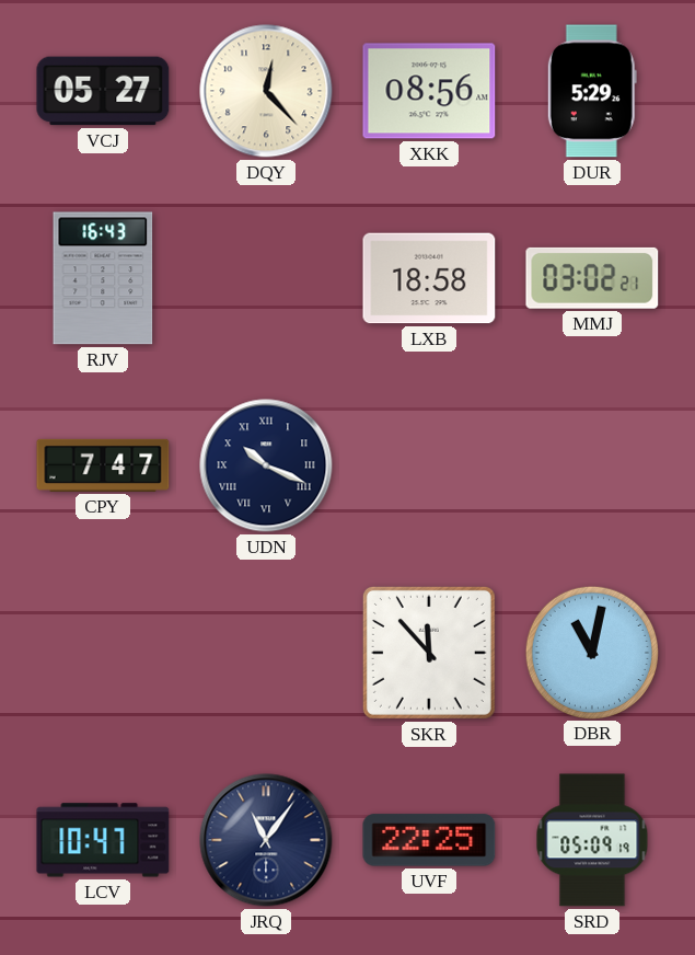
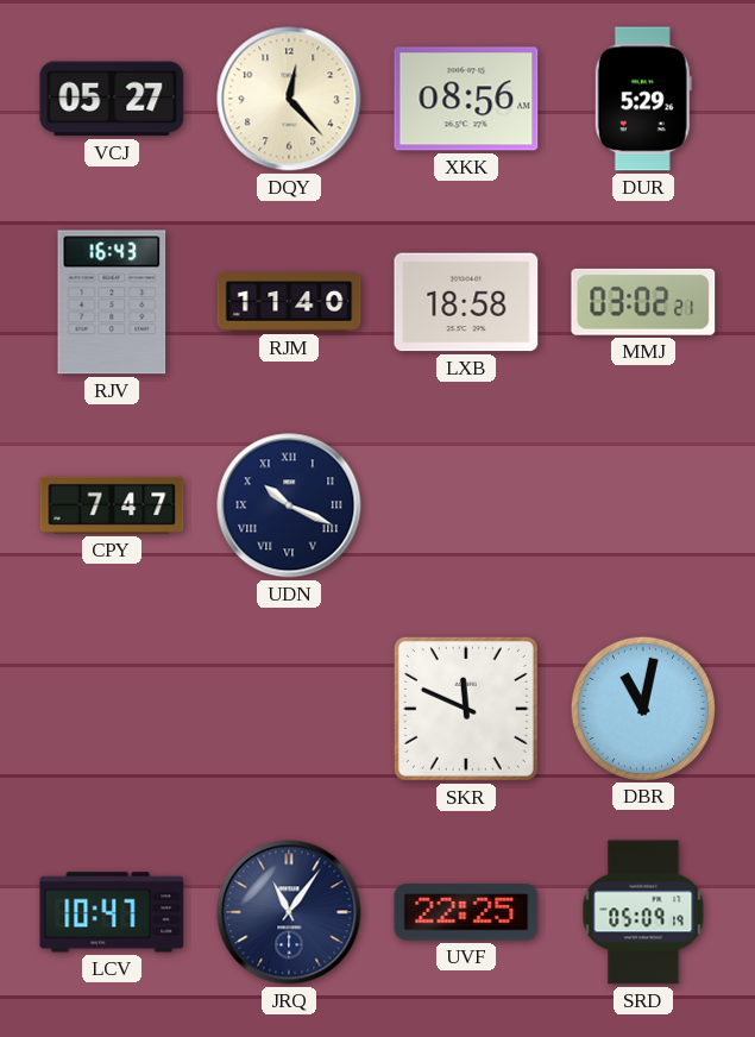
RJM: none -> 11:40
SKR: 11:53 -> 11:49
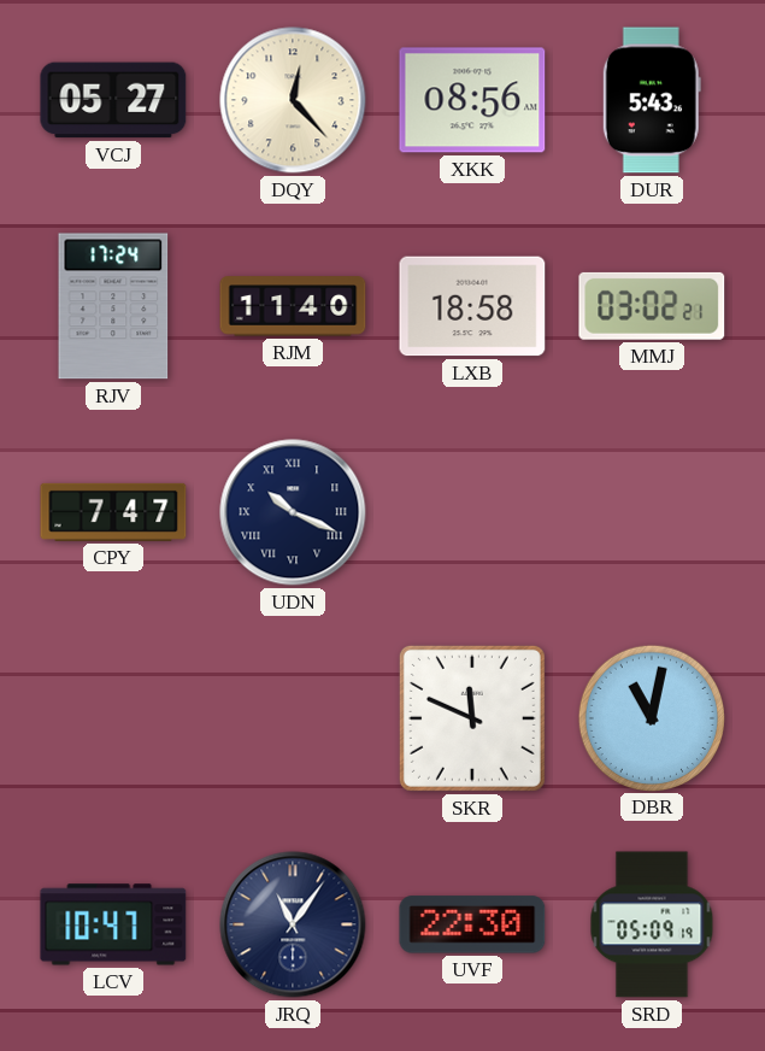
DUR: 5:29 -> 5:43
RJV: 16:43 -> 17:24
UVF: 22:25 -> 22:30
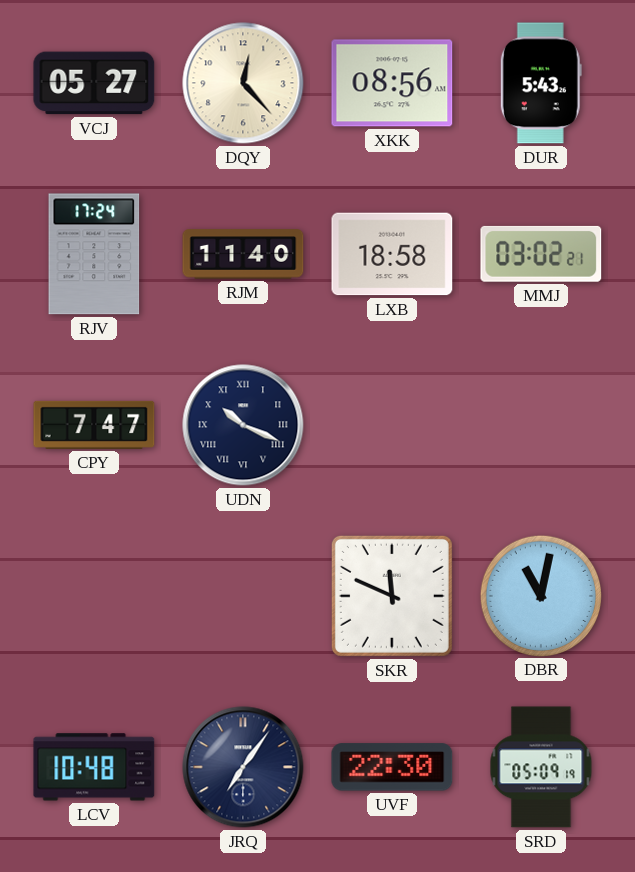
LCV: 10:47 -> 10:48
JRQ: 11:06 -> 7:06
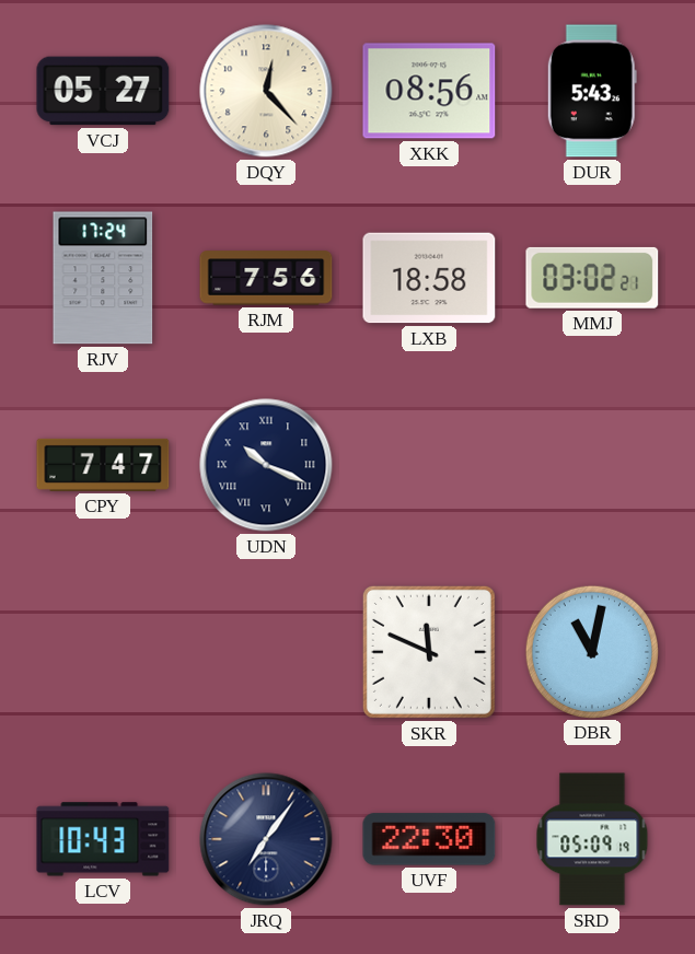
RJM: 11:40 -> 7:56
LCV: 10:48 -> 10:43
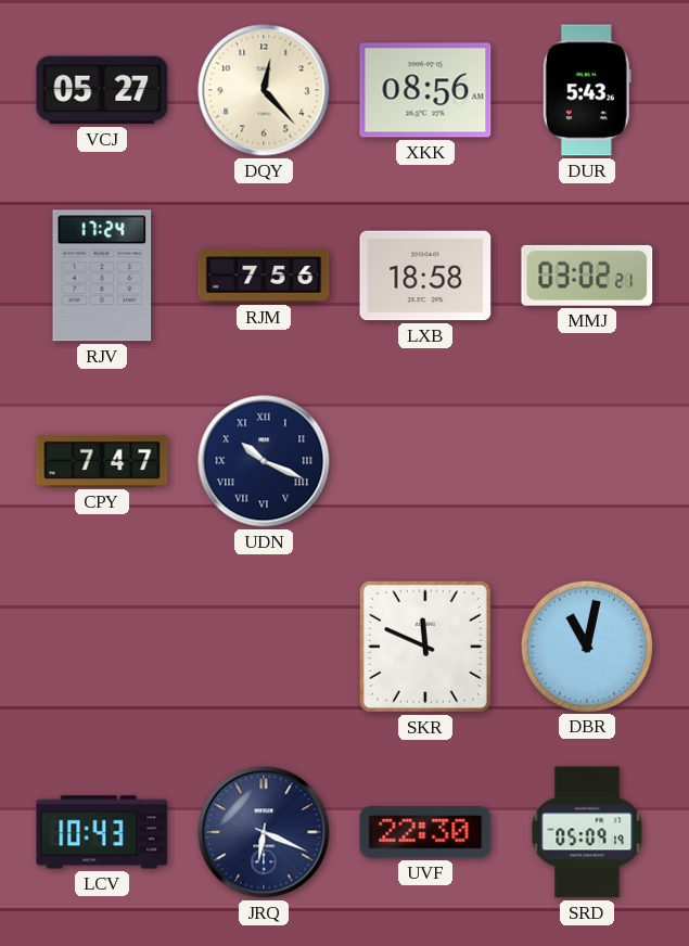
JRQ: 7:06 -> 6:19
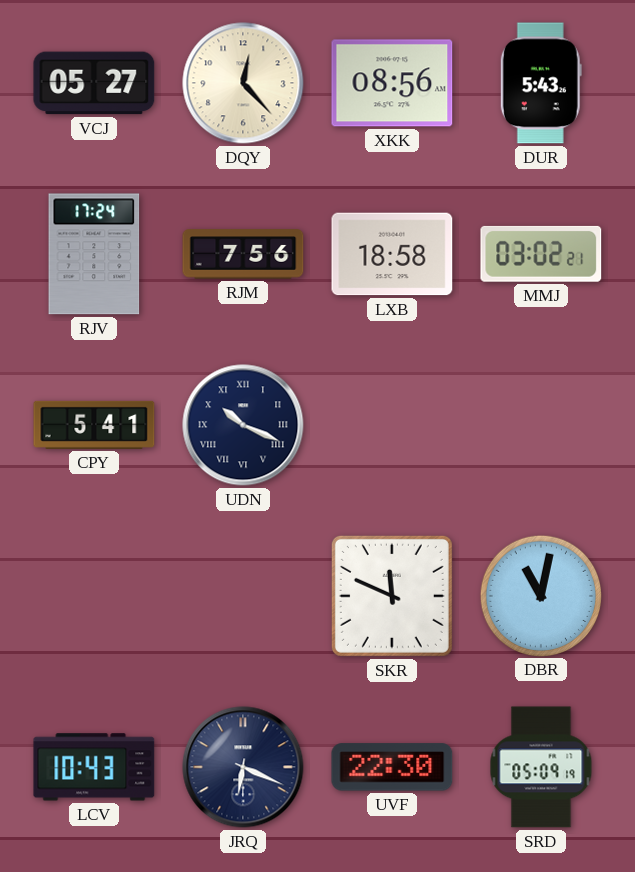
CPY: 7:47 -> 5:41
